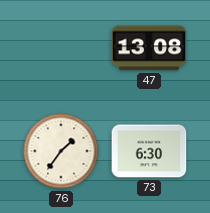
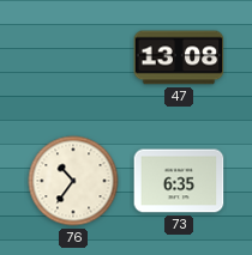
76: 1:36 -> 10:36
73: 6:30 -> 6:35
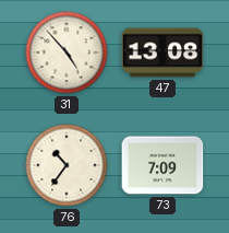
31: none -> 4:53
73: 6:35 -> 7:09
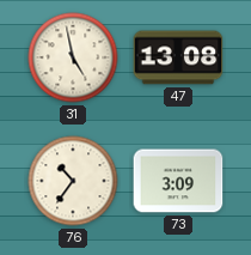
31: 4:53 -> 4:58
73: 7:09 -> 3:09
